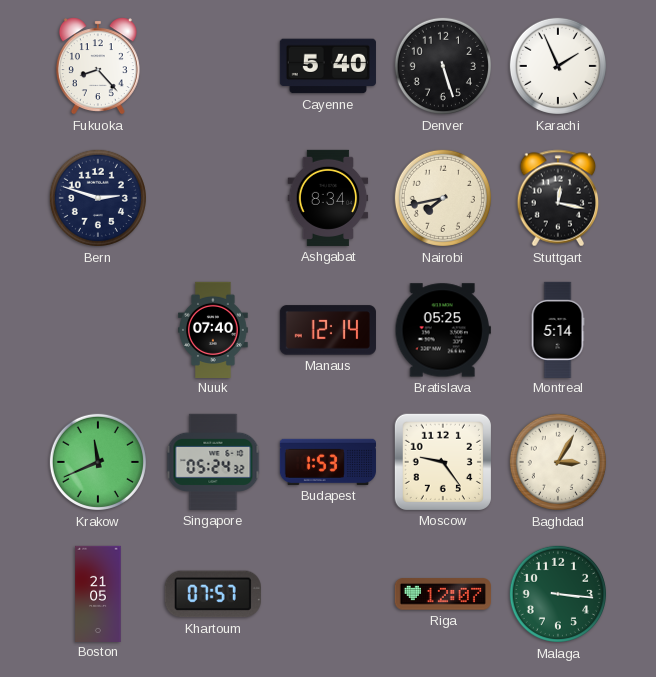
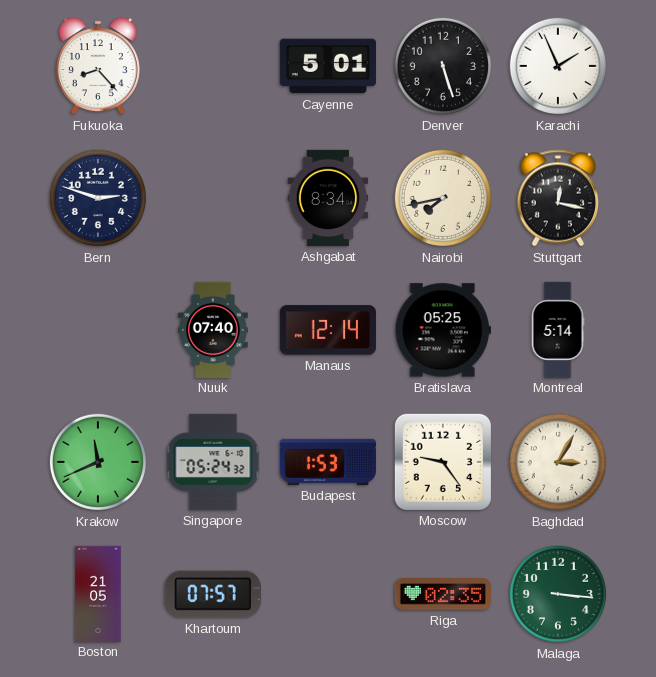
Cayenne: 5:40 -> 5:01
Riga: 12:07 -> 02:35
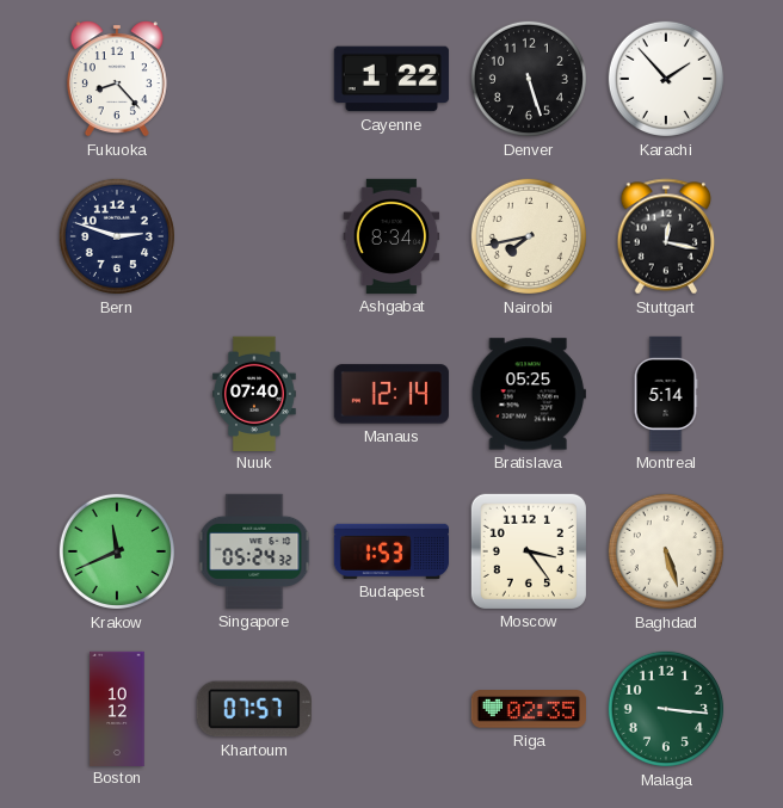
Cayenne: 5:01 -> 1:22
Karachi: 1:56 -> 1:53
Moscow: 9:24 -> 3:24
Baghdad: 3:05 -> 5:27
Boston: 21:05 -> 10:12
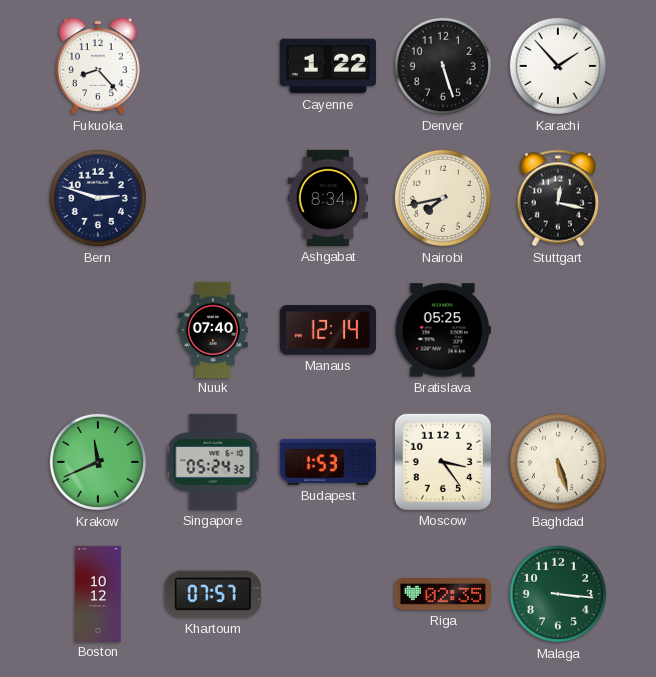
Montreal: 5:14 -> none
